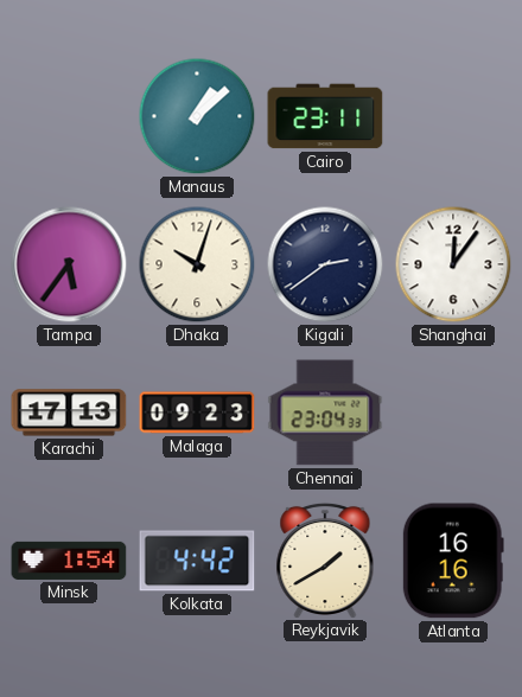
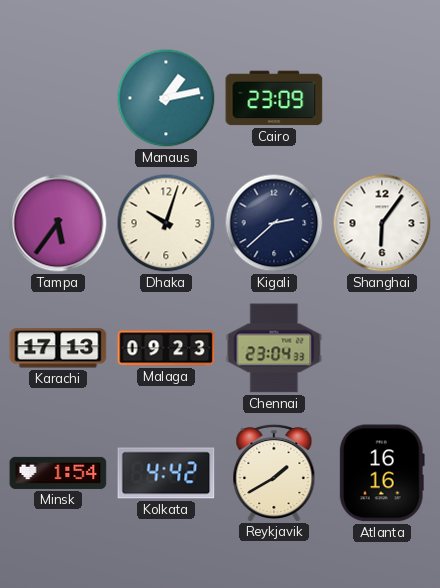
Manaus: 1:08 -> 1:13
Cairo: 23:11 -> 23:09
Kigali: 2:39 -> 2:38
Shanghai: 12:06 -> 6:06
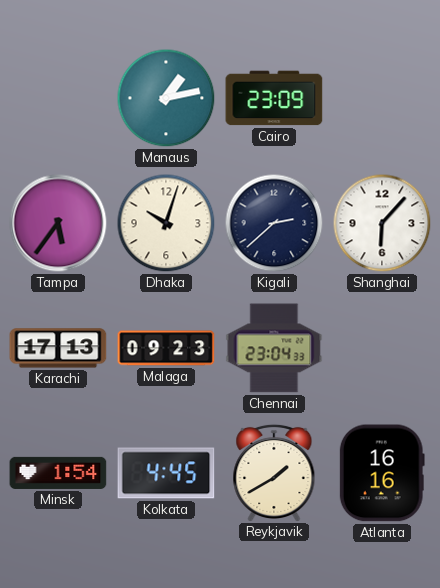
Shanghai: 6:06 -> 6:07
Kolkata: 4:42 -> 4:45
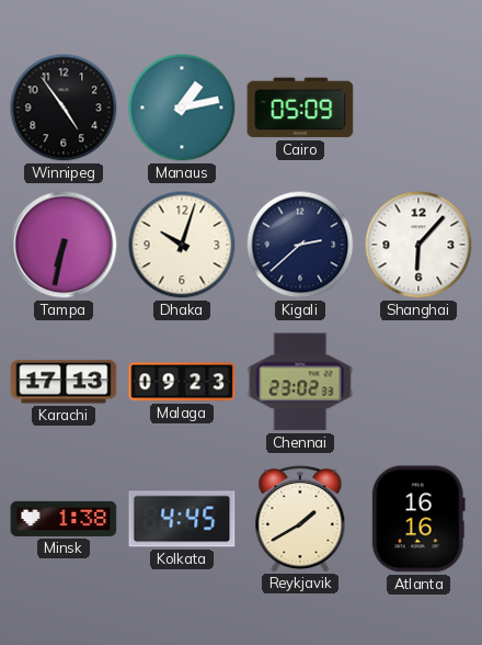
Winnipeg: none -> 4:54
Cairo: 23:09 -> 05:09
Tampa: 5:36 -> 6:32
Chennai: 23:04 -> 23:02
Minsk: 1:54 -> 1:38
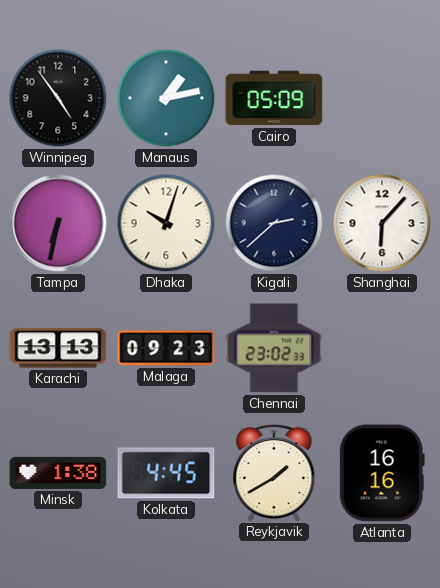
Karachi: 17:13 -> 13:13
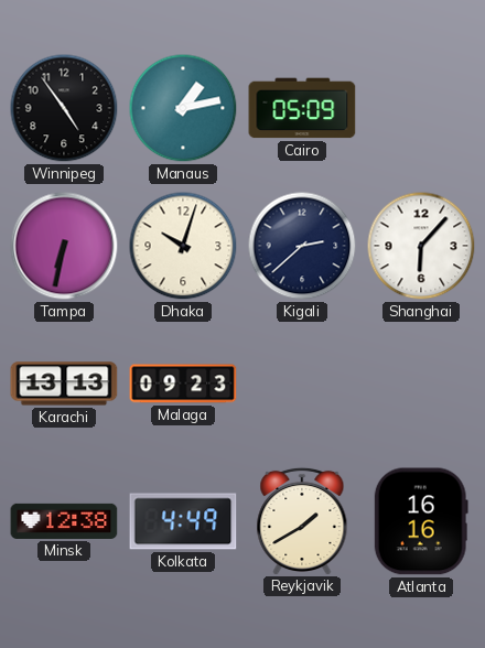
Chennai: 23:02 -> none
Minsk: 1:38 -> 12:38
Kolkata: 4:45 -> 4:49
